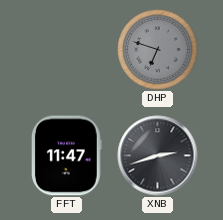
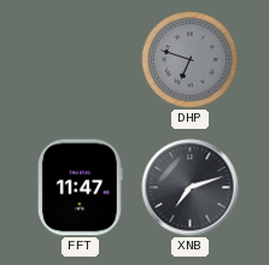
XNB: 2:42 -> 7:12
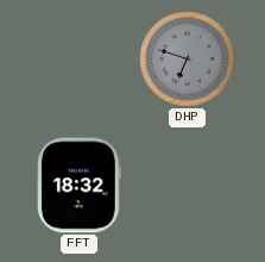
FFT: 11:47 -> 18:32
XNB: 7:12 -> none
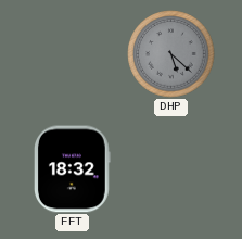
DHP: 6:48 -> 5:22
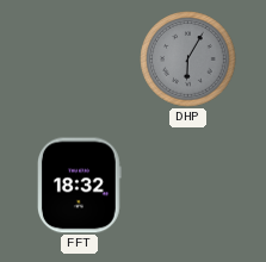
DHP: 5:22 -> 6:05
